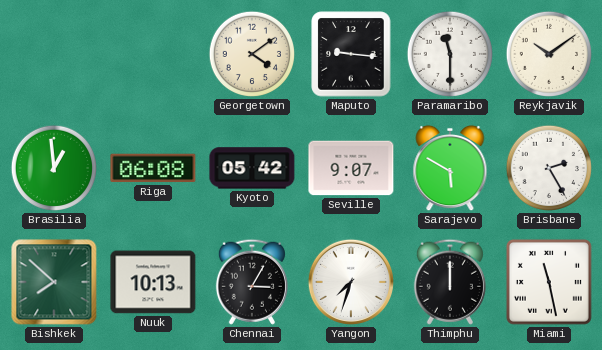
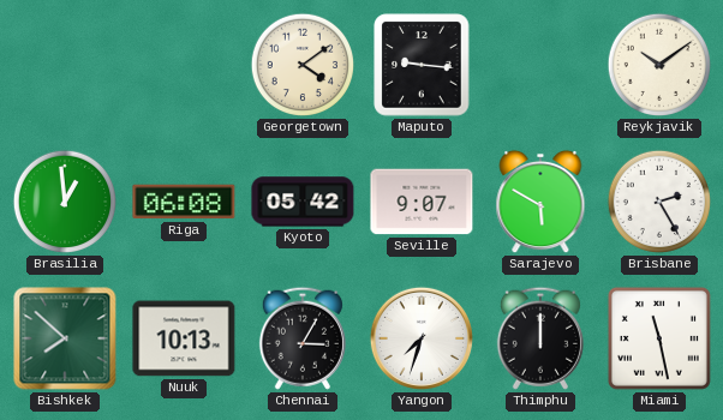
Paramaribo: 11:30 -> none
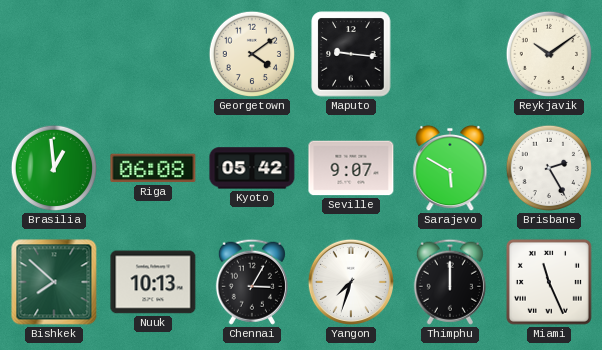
Miami: 11:28 -> 11:26
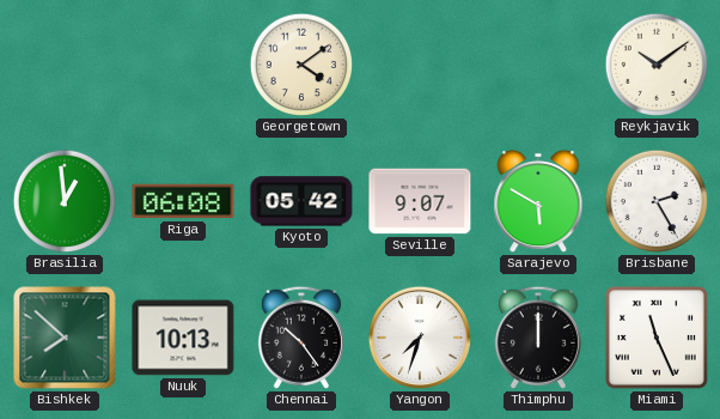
Maputo: 9:16 -> none
Chennai: 3:05 -> 10:24
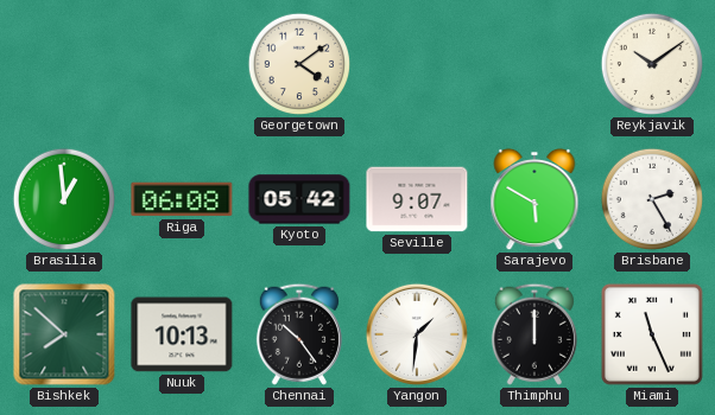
Yangon: 7:33 -> 1:31
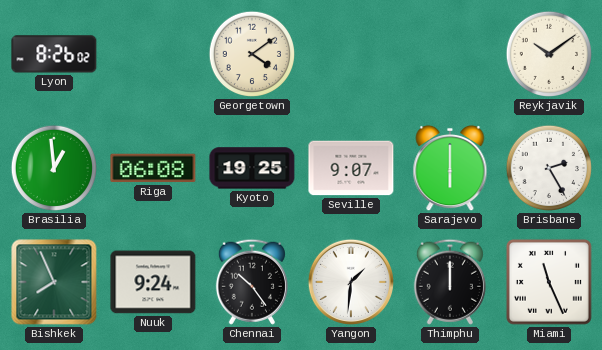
Lyon: none -> 8:26
Kyoto: 05:42 -> 19:25
Sarajevo: 5:50 -> 6:00
Bishkek: 7:52 -> 7:56
Nuuk: 10:13 -> 9:24
